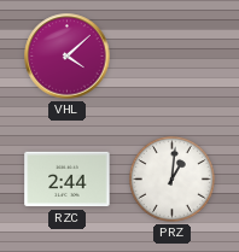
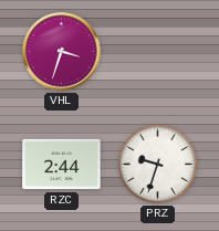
VHL: 4:08 -> 3:33
PRZ: 1:01 -> 9:33
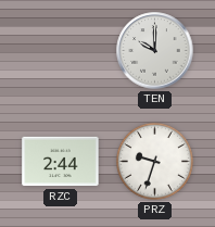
VHL: 3:33 -> none
TEN: none -> 10:00
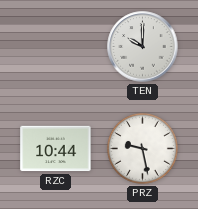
RZC: 2:44 -> 10:44
PRZ: 9:33 -> 9:28
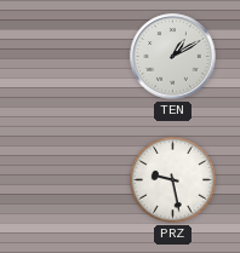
TEN: 10:00 -> 1:10
RZC: 10:44 -> none
